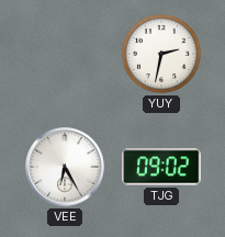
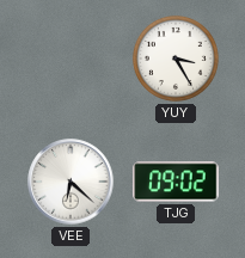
YUY: 2:32 -> 3:25
VEE: 6:25 -> 6:22
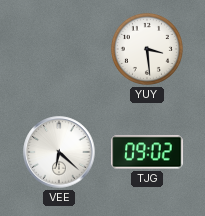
YUY: 3:25 -> 3:29
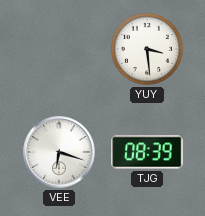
VEE: 6:22 -> 6:18
TJG: 09:02 -> 08:39
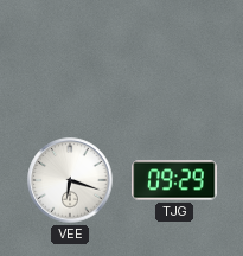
YUY: 3:29 -> none
TJG: 08:39 -> 09:29
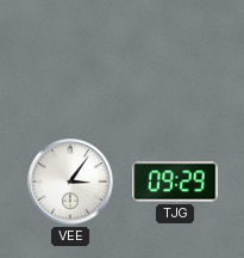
VEE: 6:18 -> 3:06
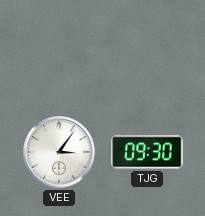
TJG: 09:29 -> 09:30
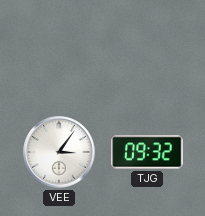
TJG: 09:30 -> 09:32
